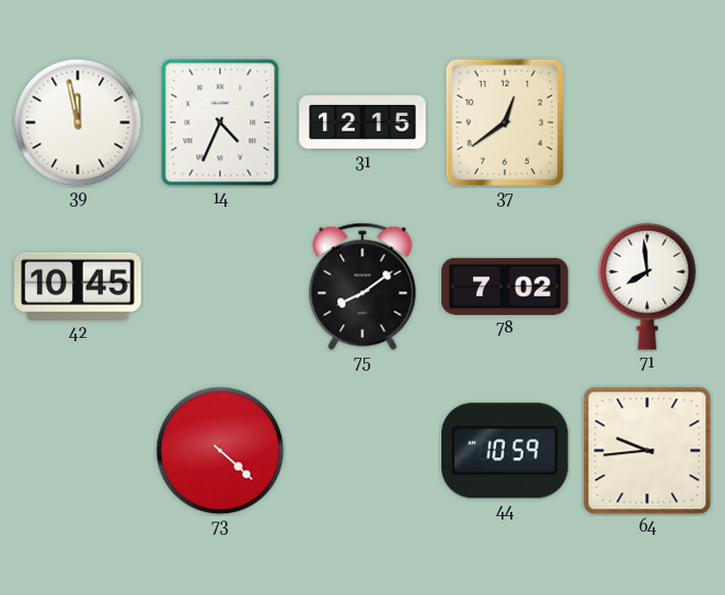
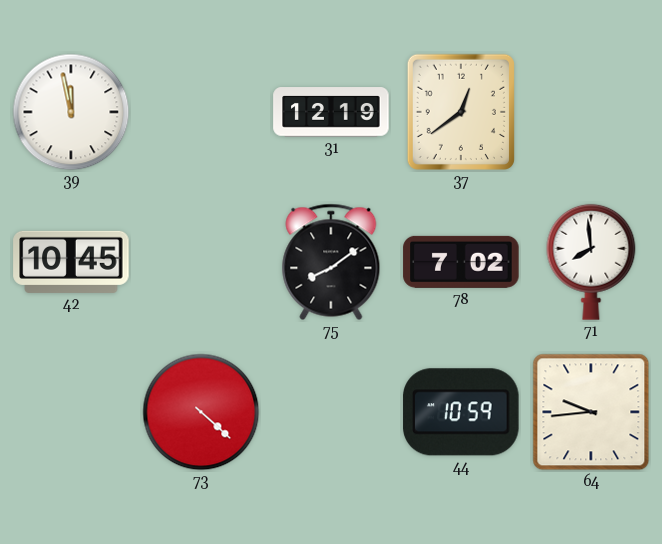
14: 4:34 -> none
31: 12:15 -> 12:19
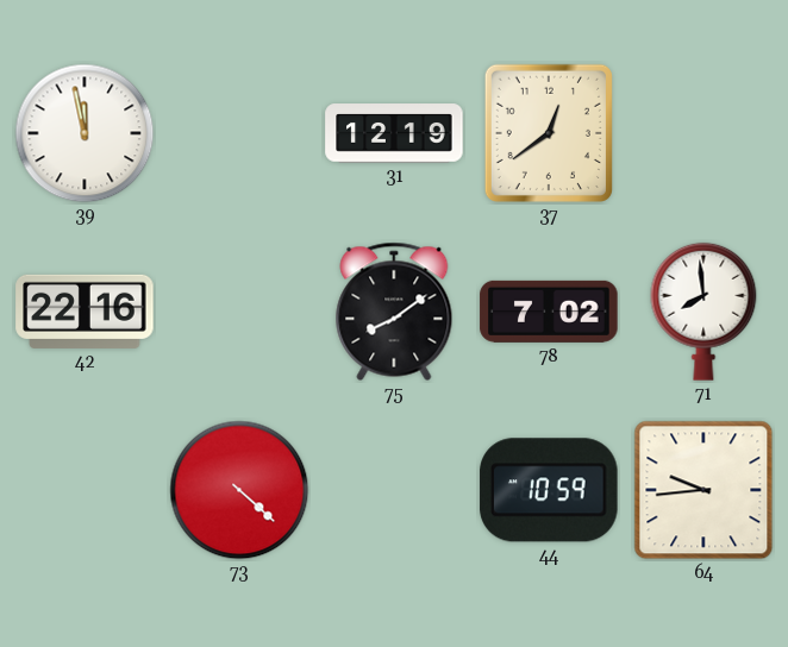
42: 10:45 -> 22:16
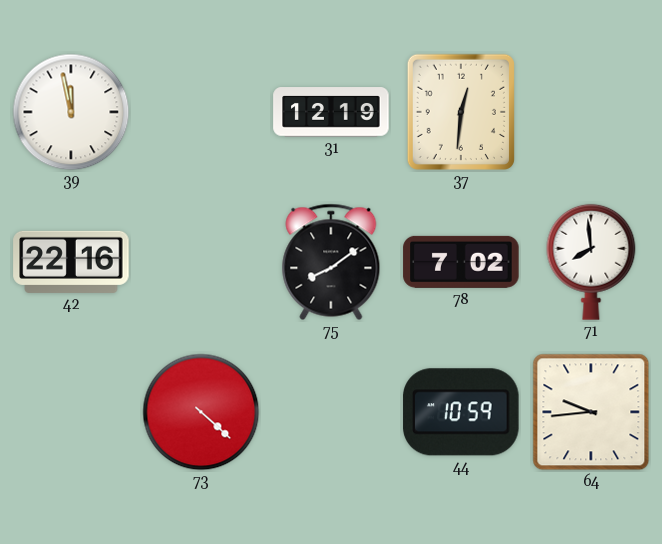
37: 12:39 -> 12:31
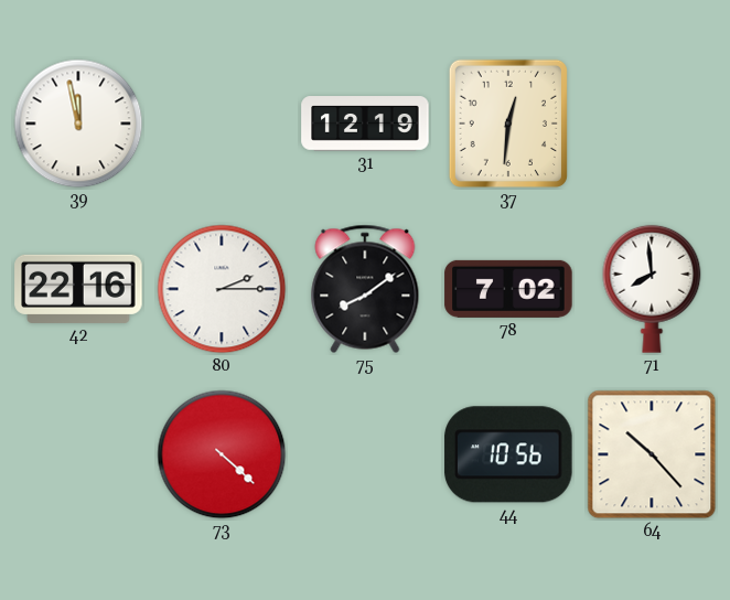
80: none -> 2:15
44: 10:59 -> 10:56
64: 9:44 -> 10:23
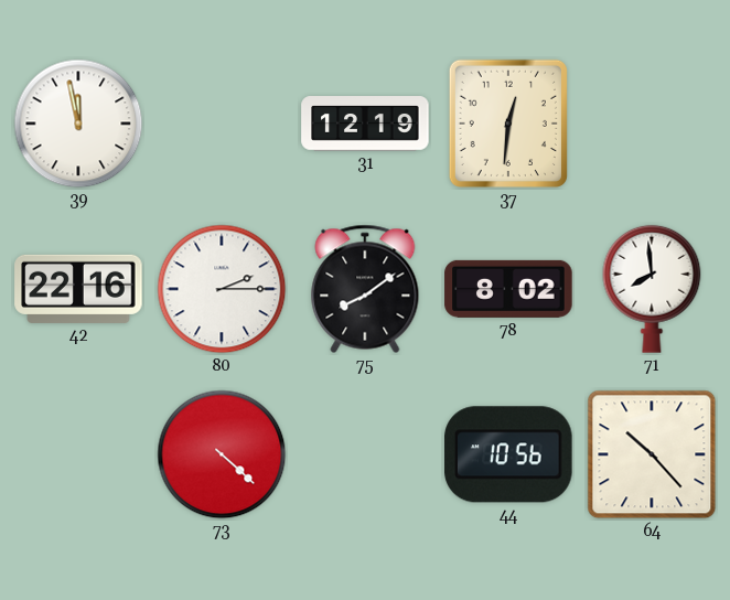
78: 7:02 -> 8:02
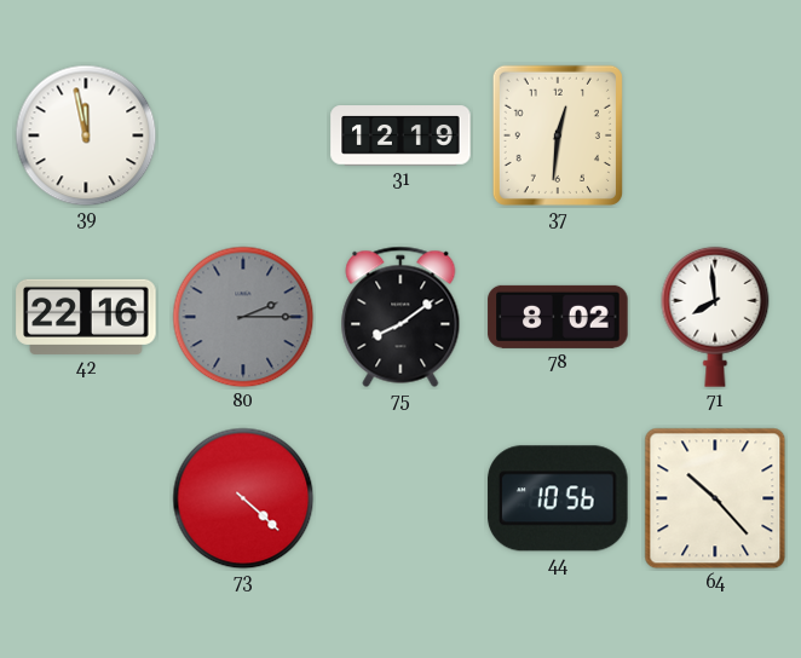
80 dial: white -> grey
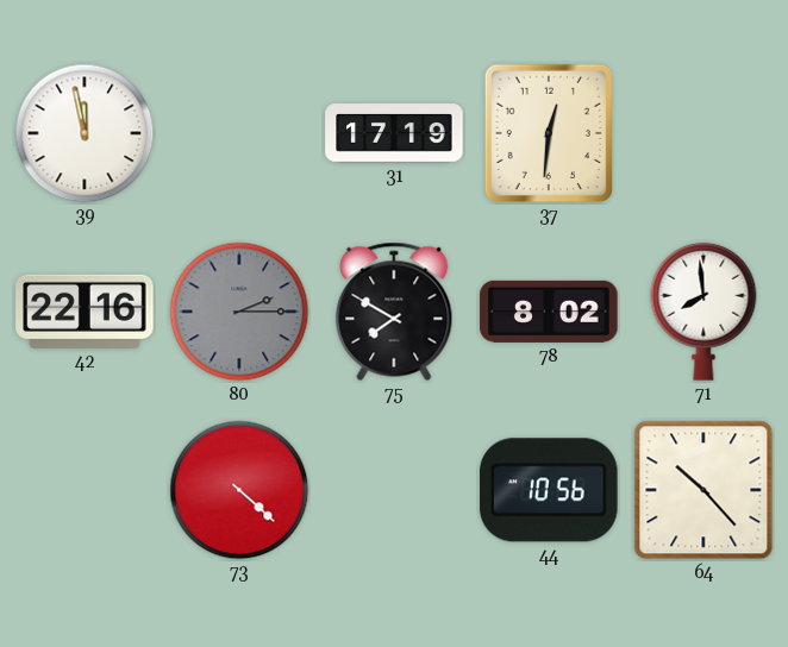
31: 12:19 -> 17:19
75: 8:09 -> 7:50
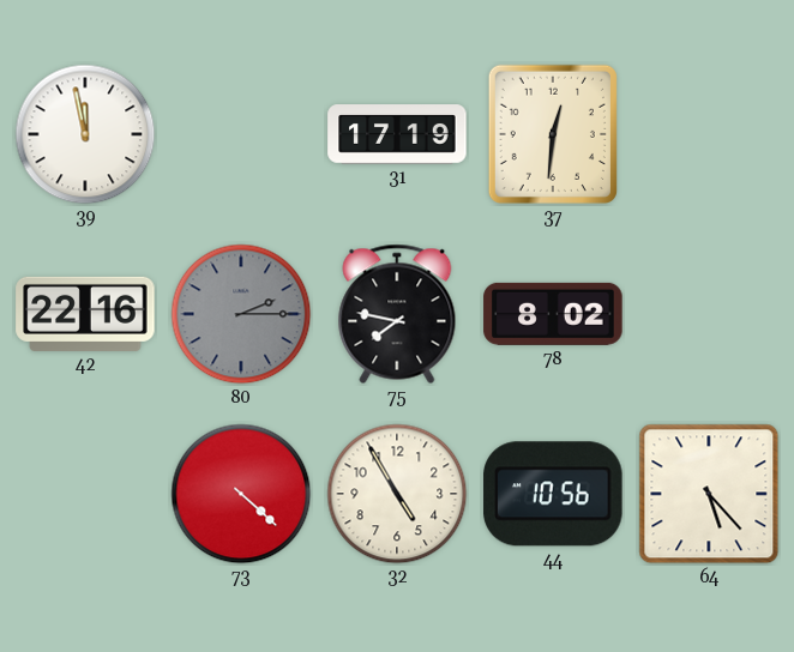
75: 7:50 -> 7:47
71: 7:59 -> none
32: none -> 4:55
64: 10:23 -> 5:23
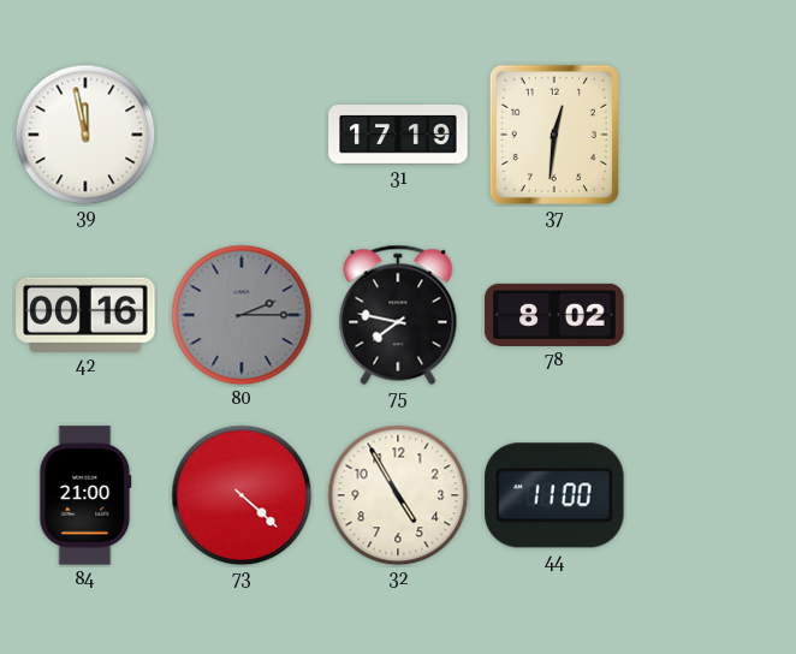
42: 22:16 -> 00:16
84: none -> 21:00
44: 10:56 -> 11:00
64: 5:23 -> none
